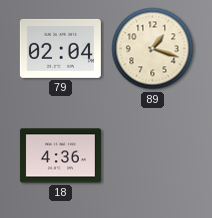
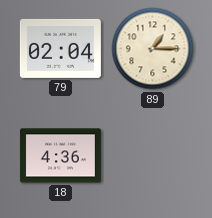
89: 1:18 -> 1:15
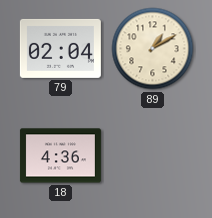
89: 1:15 -> 1:10
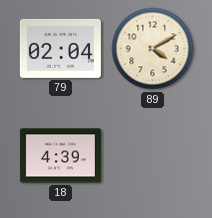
89: 1:10 -> 4:10
18: 4:36 -> 4:39
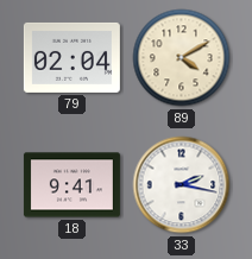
18: 4:39 -> 9:41
33: none -> 2:17
